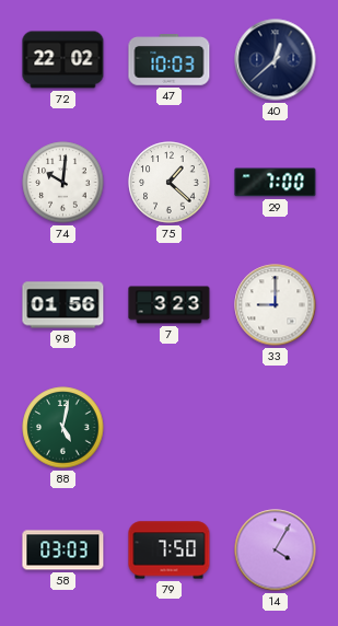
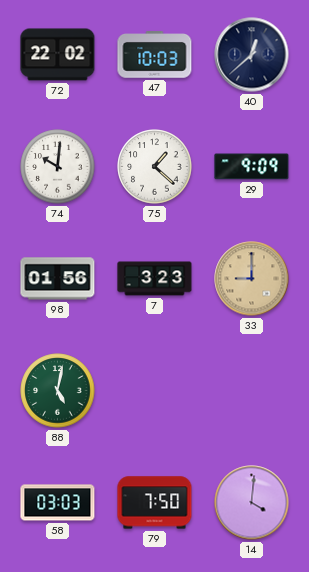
29: 7:00 -> 9:09
33 dial: white -> champagne
14: 4:05 -> 4:01
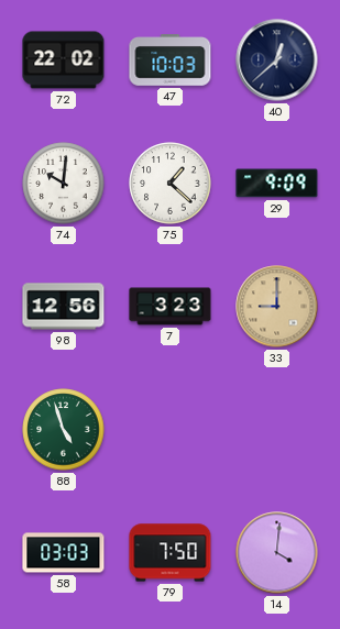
98: 01:56 -> 12:56
88: 5:02 -> 4:57
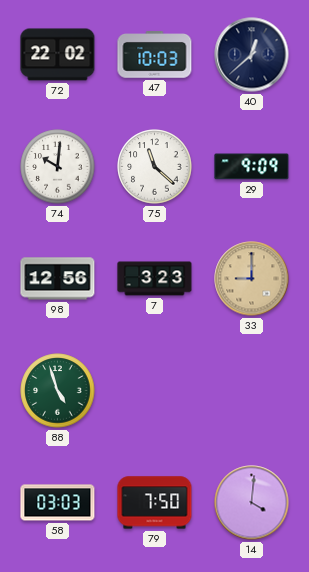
75: 1:22 -> 11:22
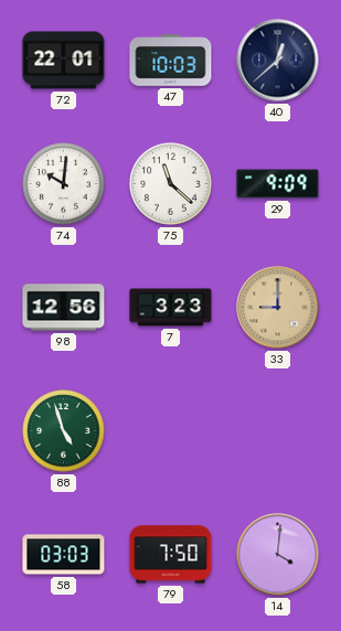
72: 22:02 -> 22:01
